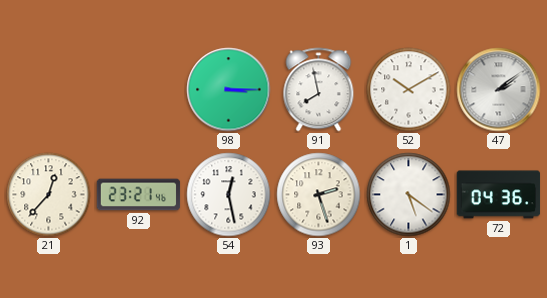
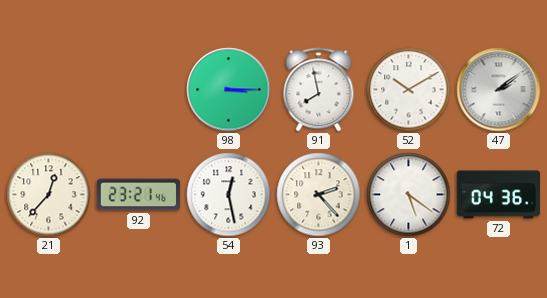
93: 2:27 -> 2:23
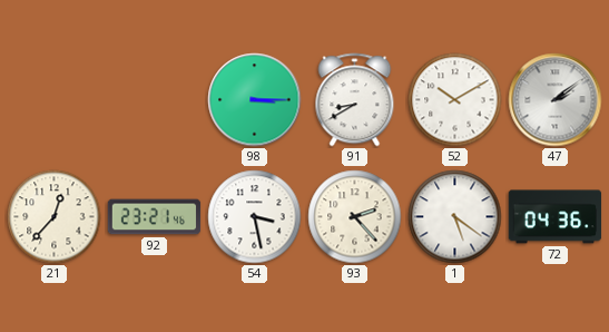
91: 7:58 -> 8:40
54: 12:28 -> 3:28
